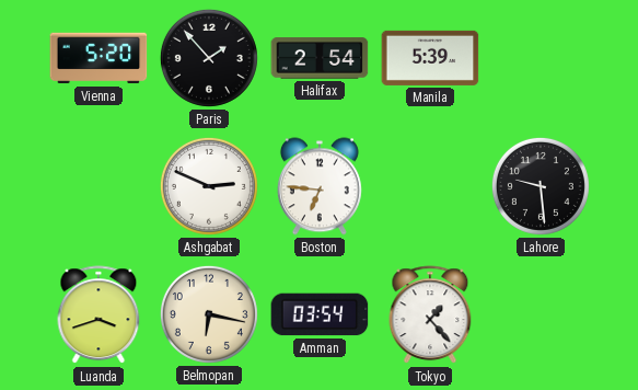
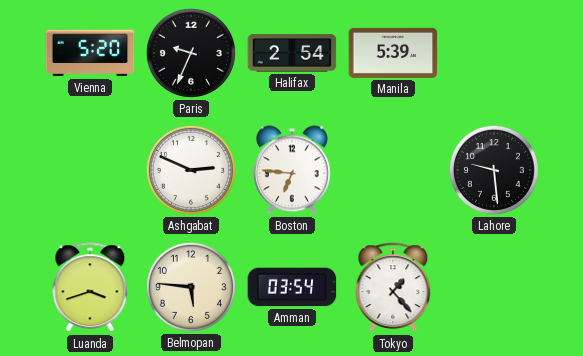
Paris: 1:53 -> 9:34
Belmopan: 6:17 -> 5:46
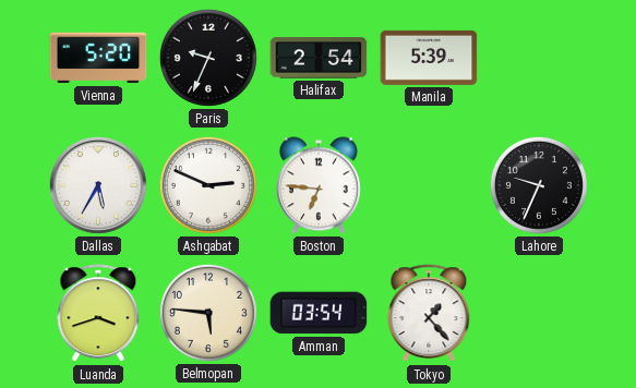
Dallas: none -> 5:35
Lahore: 9:29 -> 9:34
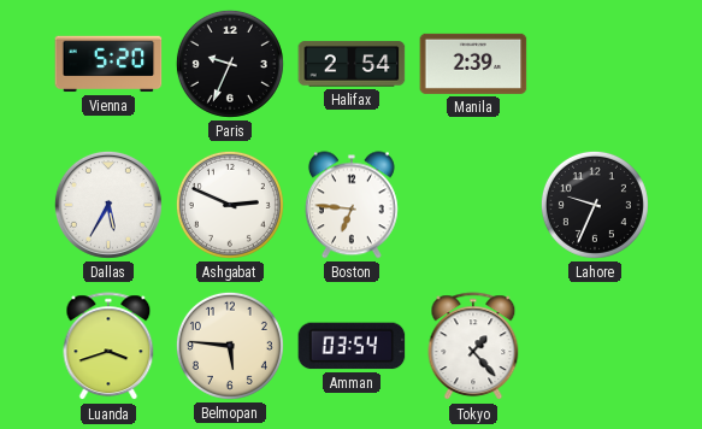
Manila: 5:39 -> 2:39
